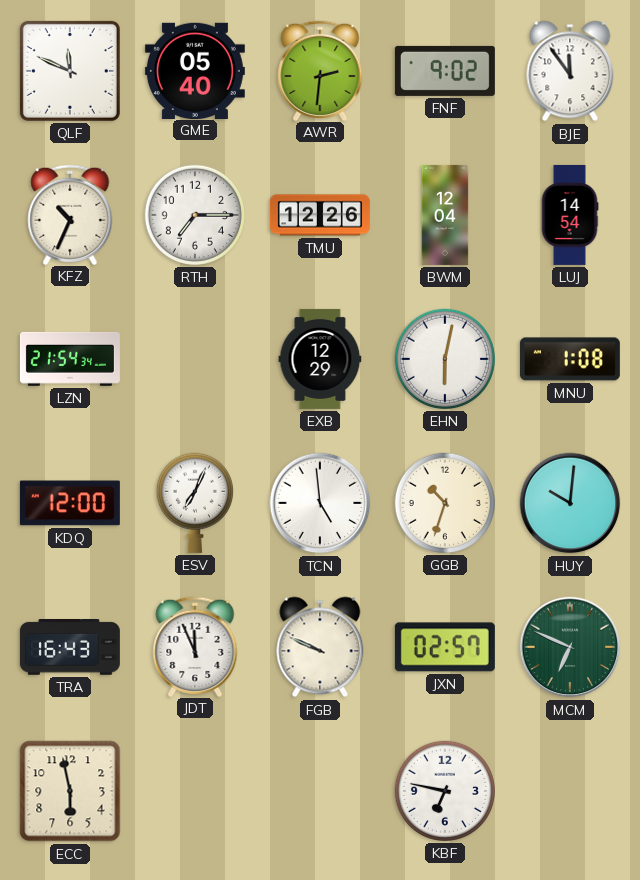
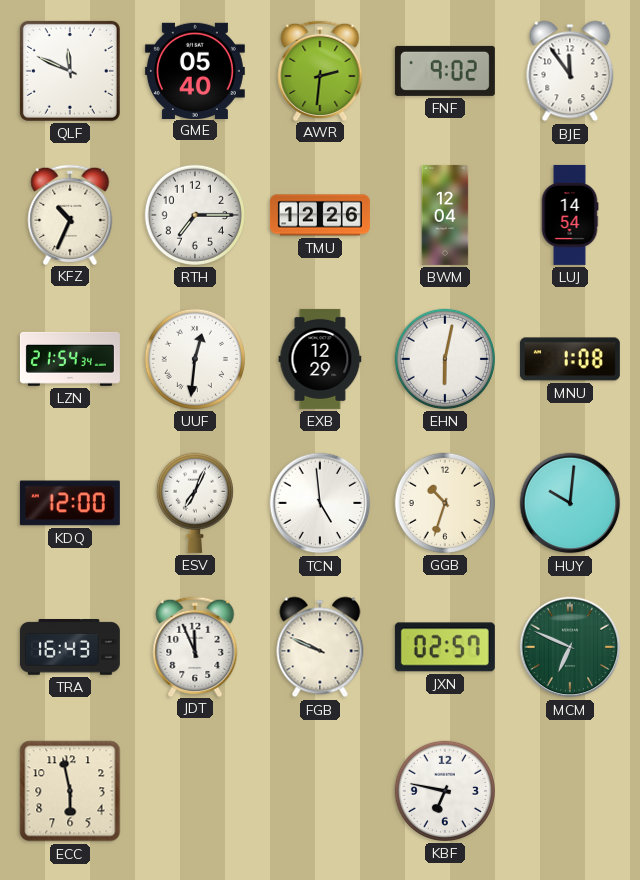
UUF: none -> 12:31
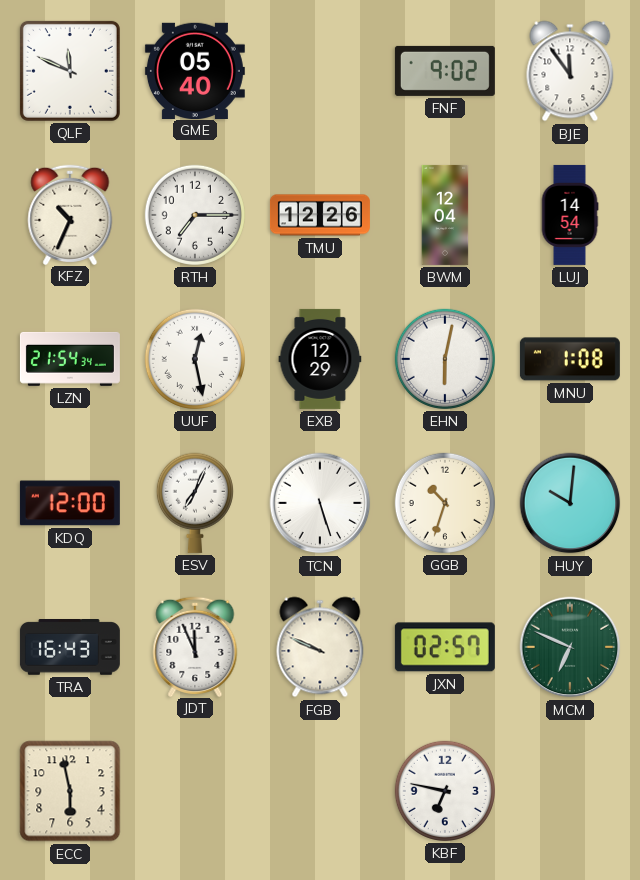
AWR: 2:31 -> none
UUF: 12:31 -> 12:28
TCN: 4:59 -> 5:27
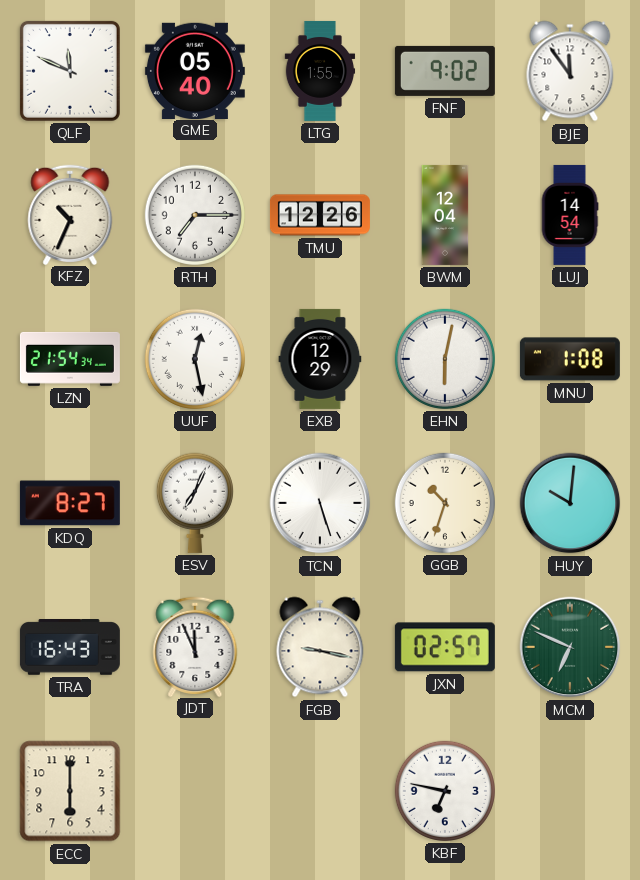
LTG: none -> 1:55
KDQ: 12:00 -> 8:27
FGB: 9:49 -> 9:17
ECC: 5:58 -> 6:00
